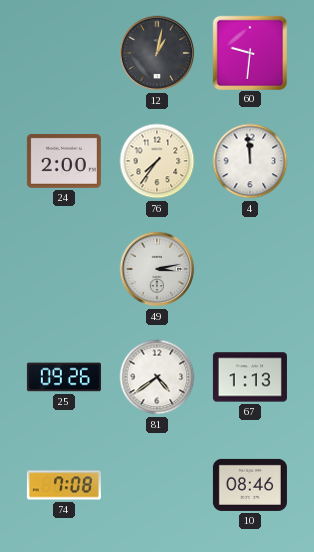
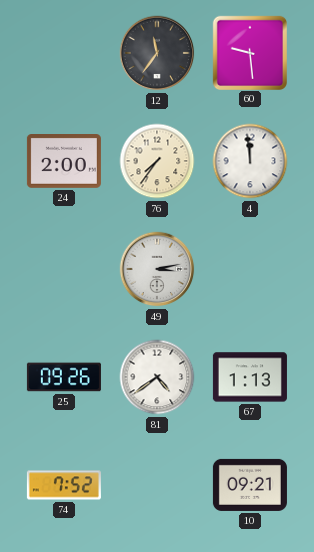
12: 1:02 -> 11:36
60: 9:31 -> 9:29
74: 7:08 -> 7:52
10: 08:46 -> 09:21
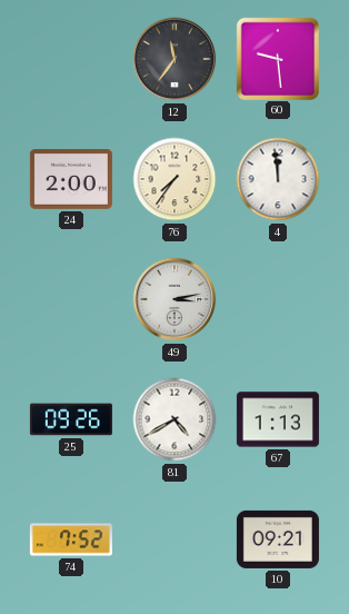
81: 4:39 -> 4:40
